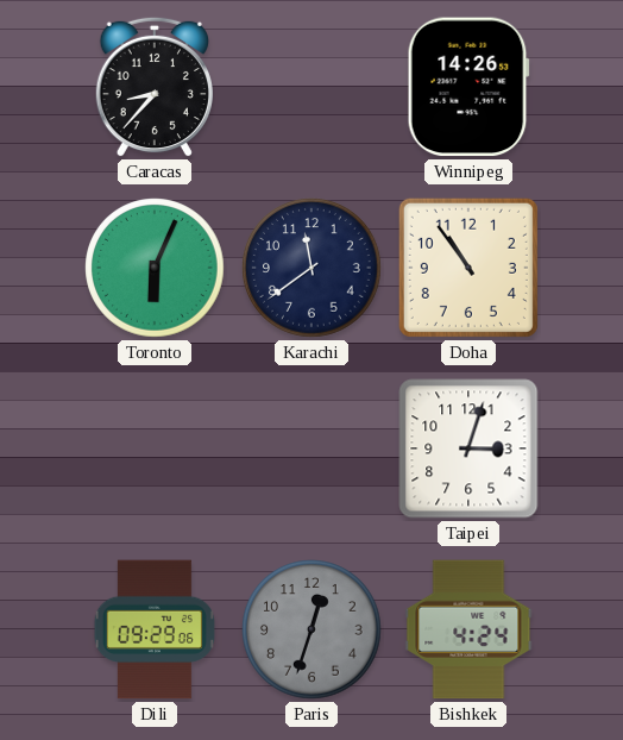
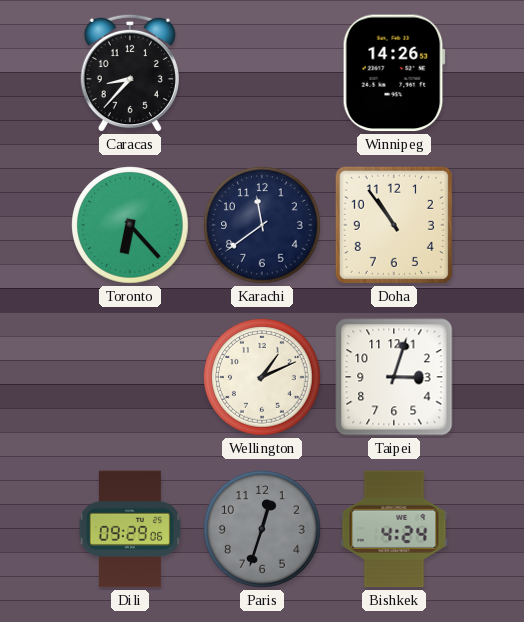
Toronto: 6:04 -> 6:23
Wellington: none -> 1:11
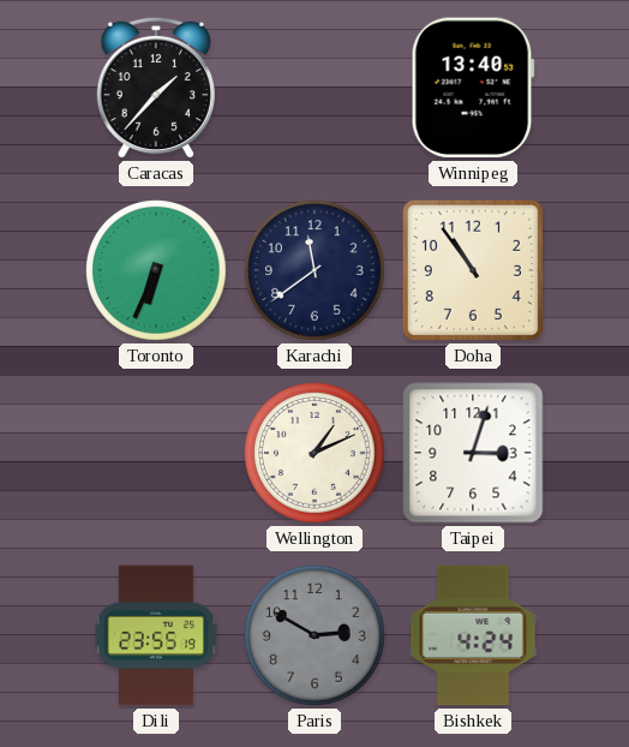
Caracas: 8:37 -> 1:37
Winnipeg: 14:26 -> 13:40
Toronto: 6:23 -> 6:34
Dili: 09:29 -> 23:55
Paris: 12:33 -> 2:50
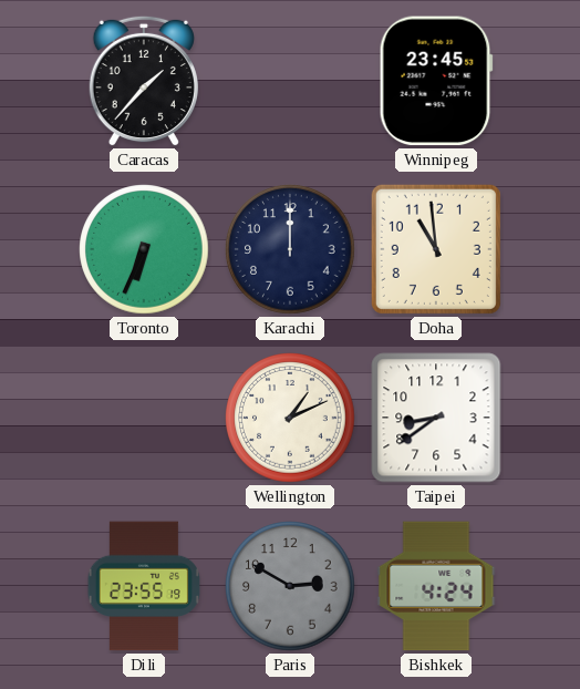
Winnipeg: 13:40 -> 23:45
Karachi: 11:39 -> 12:00
Doha: 10:54 -> 10:59
Taipei: 3:03 -> 8:39
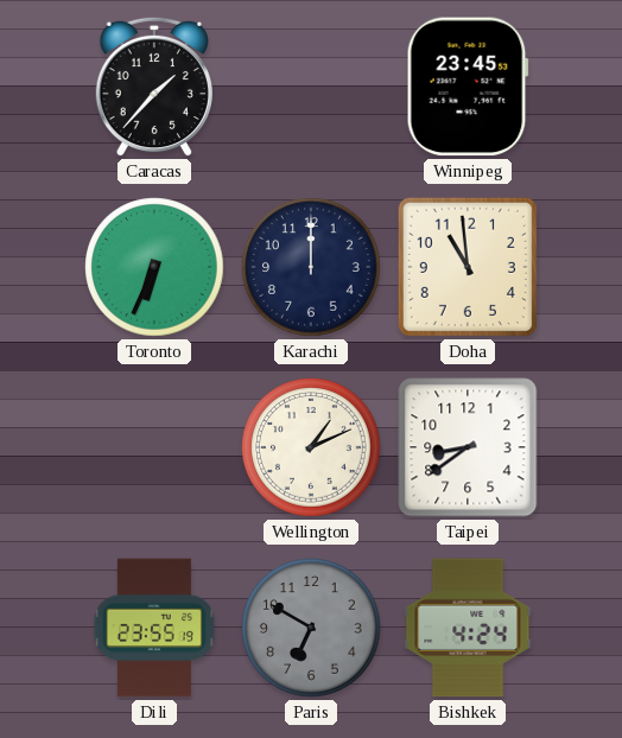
Paris: 2:50 -> 6:50
